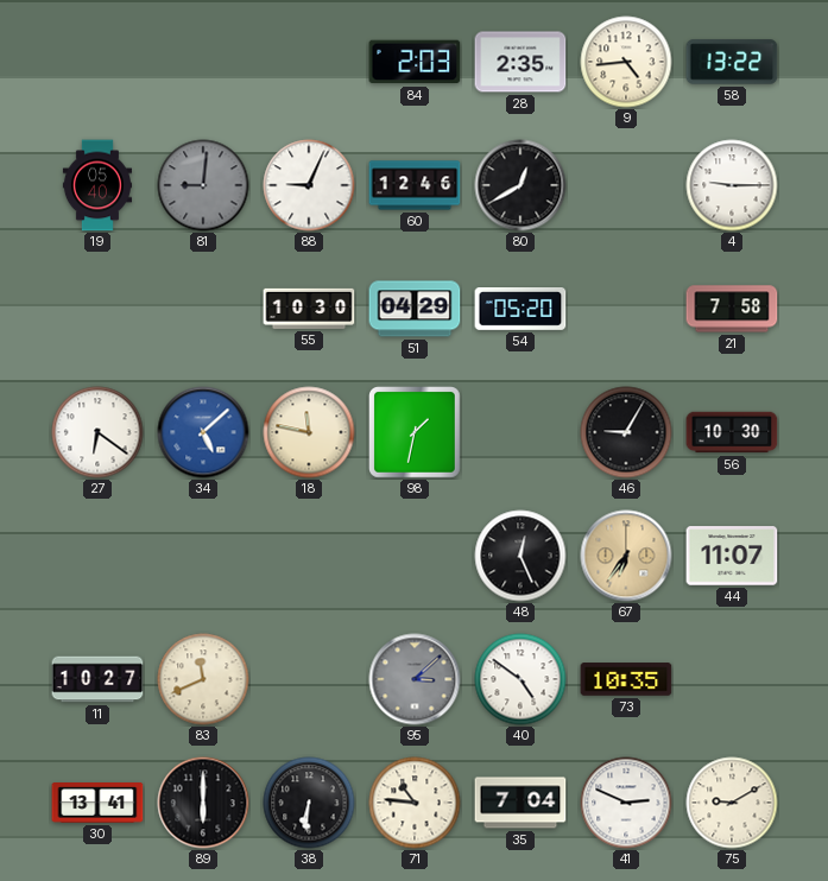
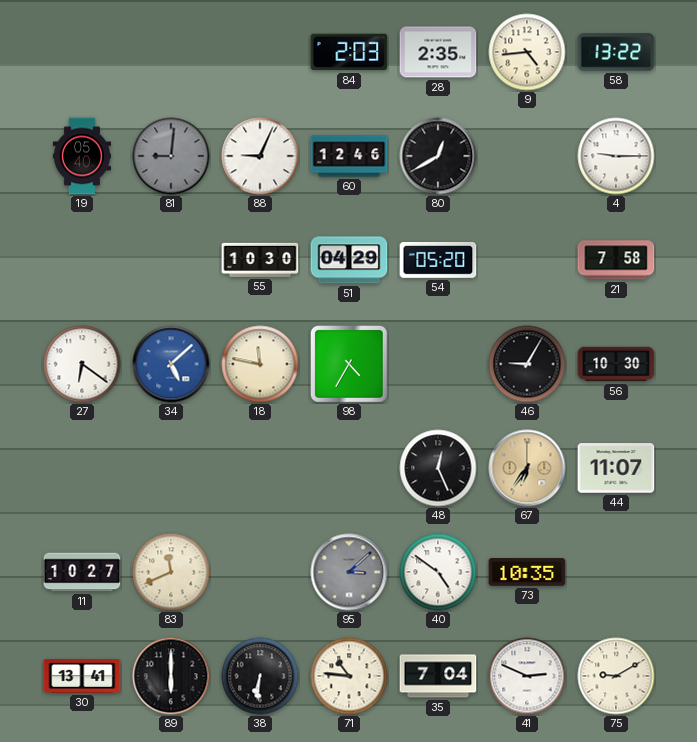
98: 1:32 -> 4:35
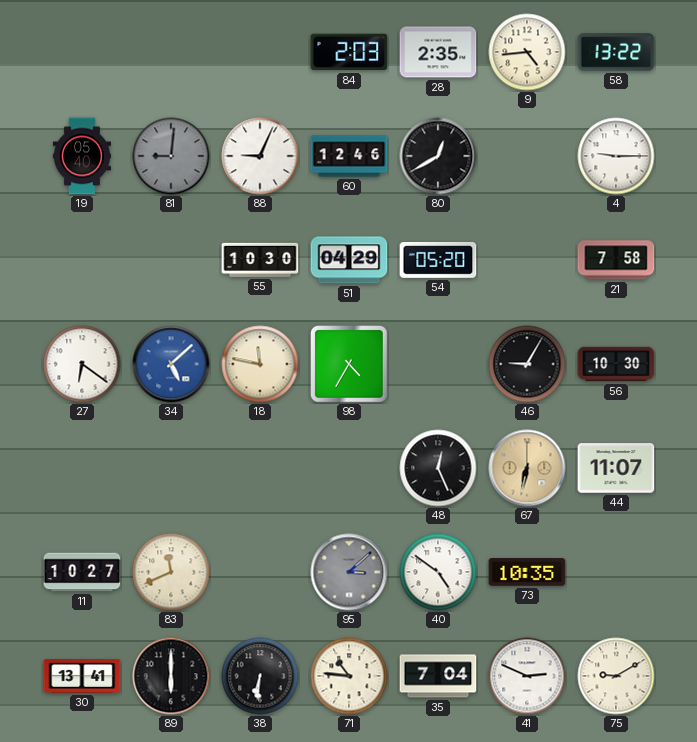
67: 6:36 -> 6:32
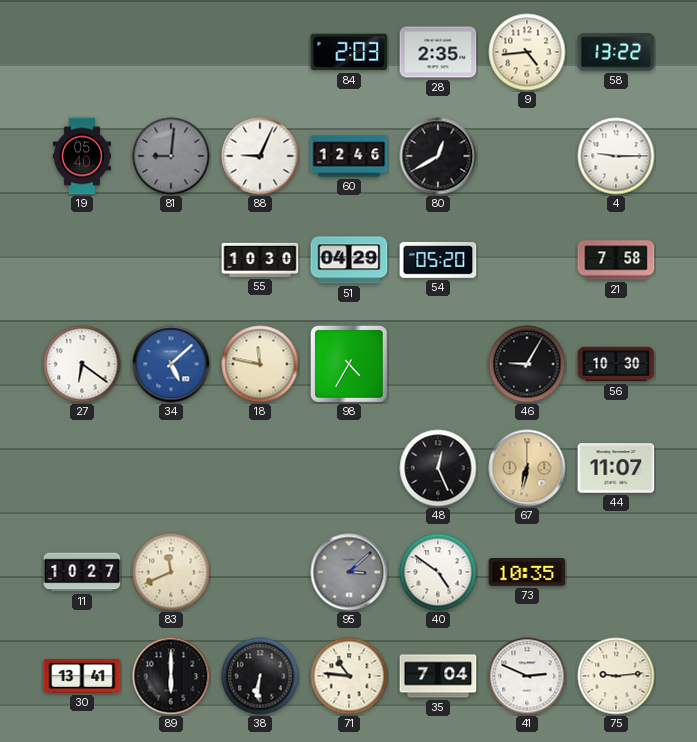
75: 9:10 -> 9:14
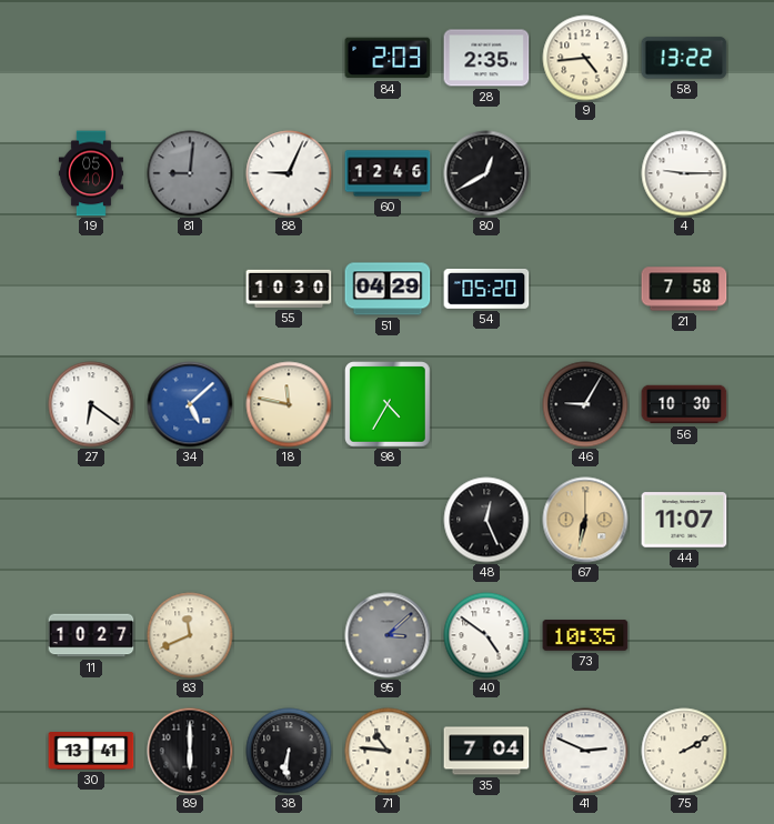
75: 9:14 -> 2:10
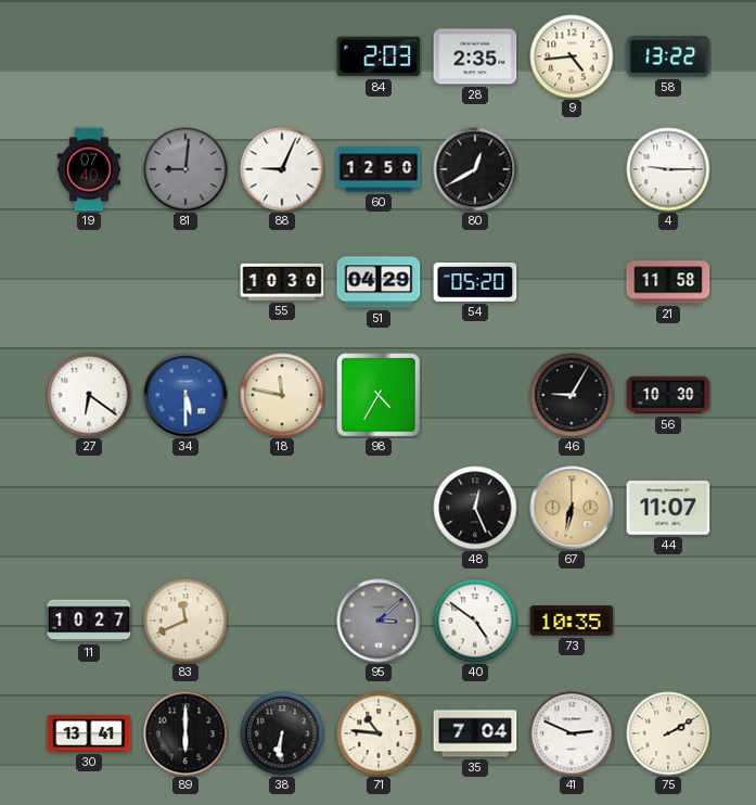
19: 05:40 -> 07:40
60: 12:46 -> 12:50
21: 7:58 -> 11:58
34: 5:08 -> 5:30
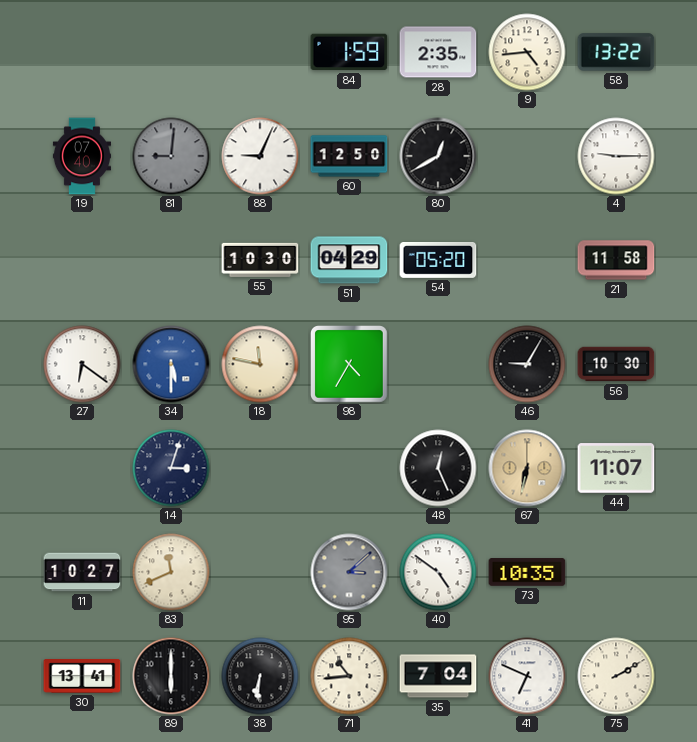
84: 2:03 -> 1:59
14: none -> 3:03
71: 10:46 -> 10:44
41: 2:49 -> 6:49
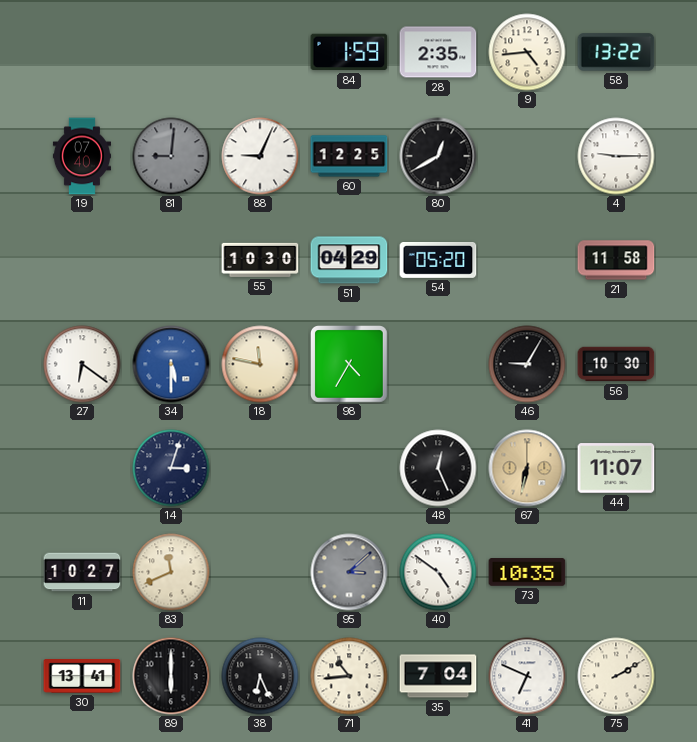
60: 12:50 -> 12:25
38: 6:31 -> 6:26
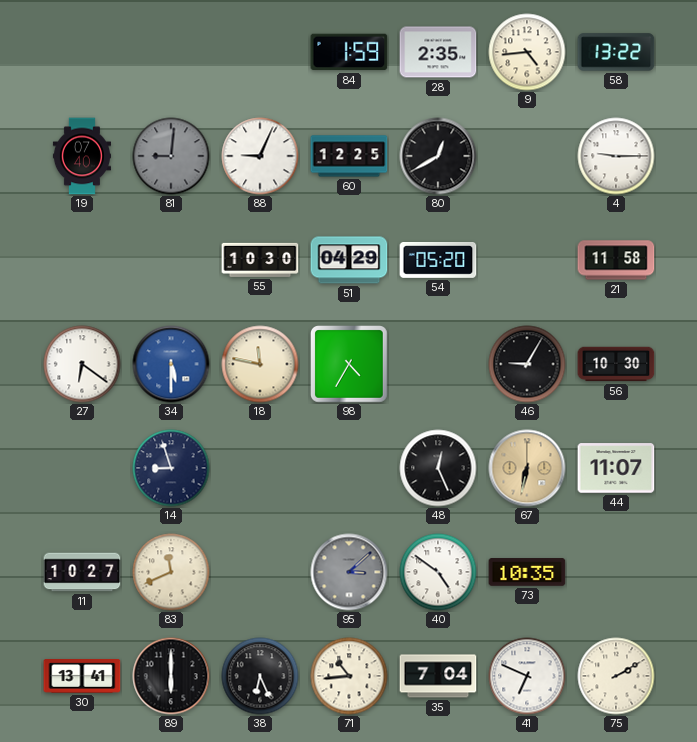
14: 3:03 -> 8:57
